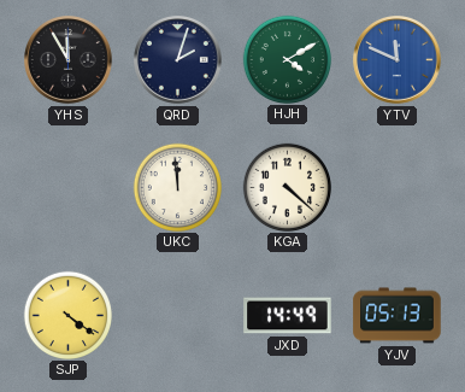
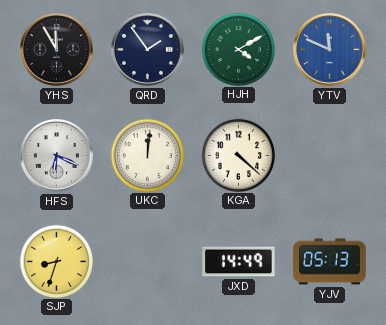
QRD: 2:03 -> 1:54
HFS: none -> 6:19
UKC: 11:59 -> 12:01
SJP: 4:21 -> 8:33
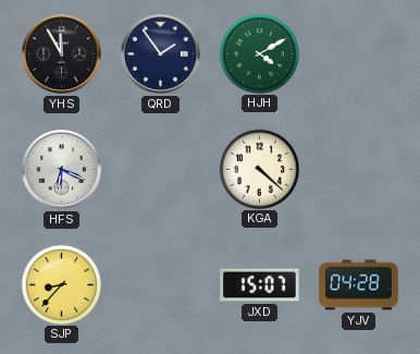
YTV: 11:49 -> none
UKC: 12:01 -> none
SJP: 8:33 -> 8:37
JXD: 14:49 -> 15:07
YJV: 05:13 -> 04:28
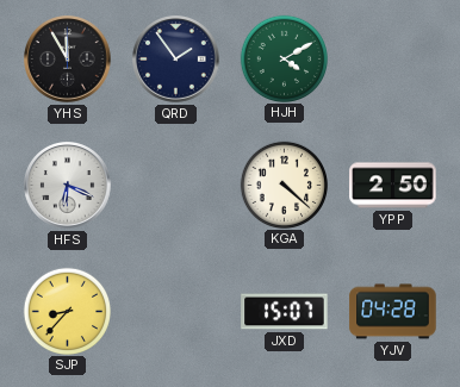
YPP: none -> 2:50
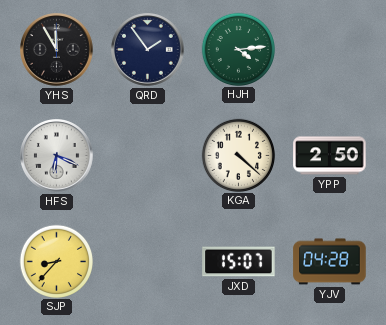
HJH: 4:10 -> 4:14
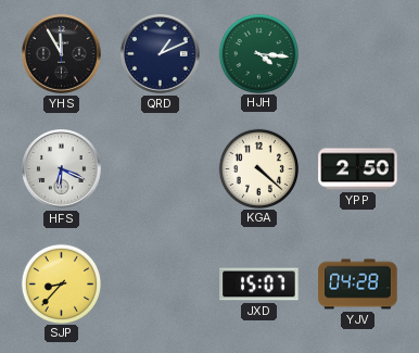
QRD: 1:54 -> 1:11
HJH: 4:14 -> 4:16
